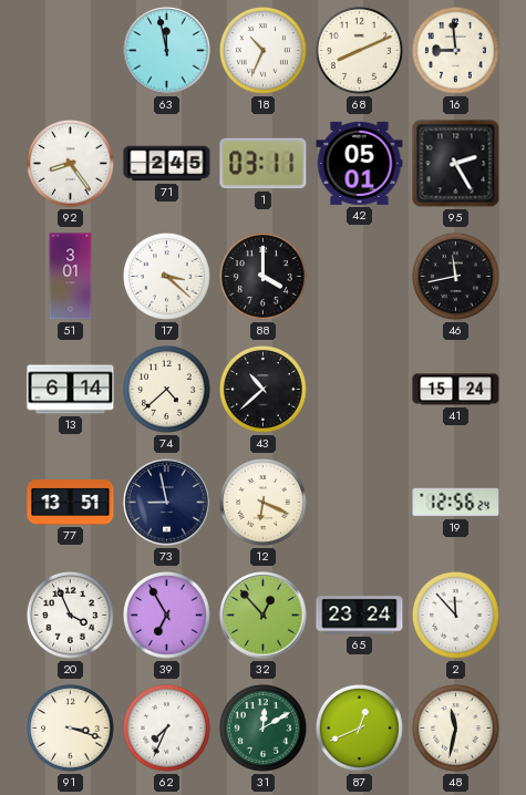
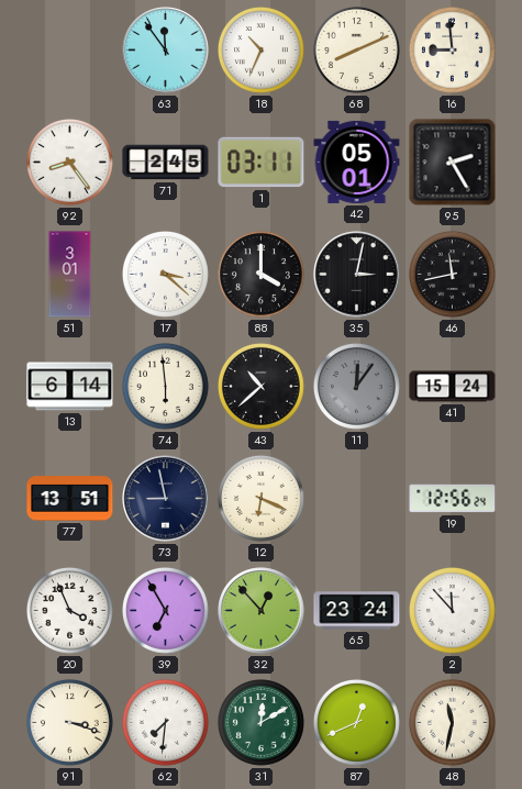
63: 11:58 -> 11:54
35: none -> 3:02
74: 4:38 -> 5:59
11: none -> 12:06
62: 7:34 -> 7:31
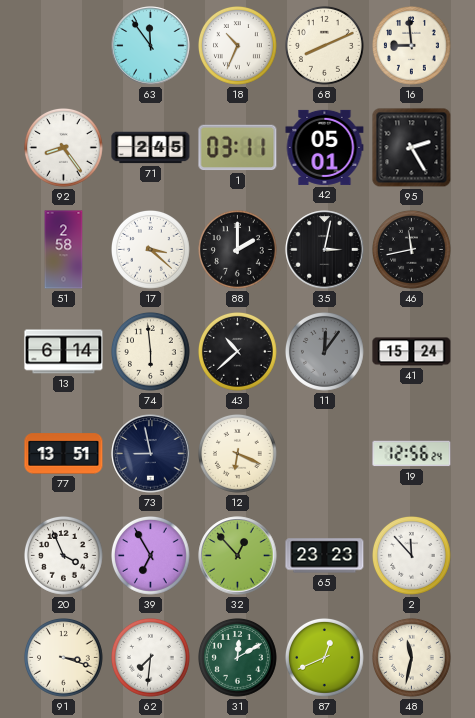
51: 3:01 -> 2:58
88: 4:00 -> 2:00
65: 23:24 -> 23:23
